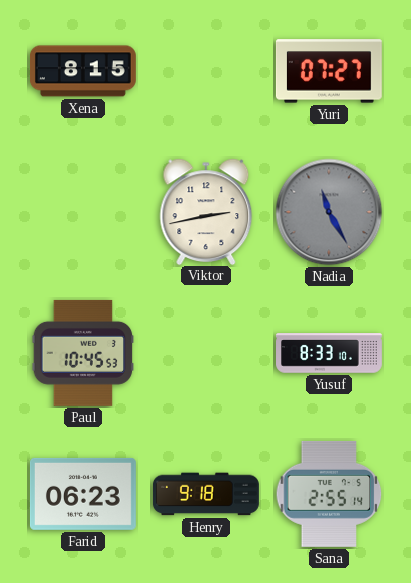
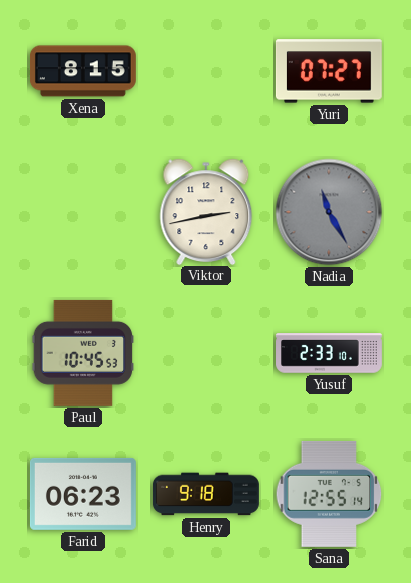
Yusuf: 8:33 -> 2:33
Sana: 2:55 -> 12:55
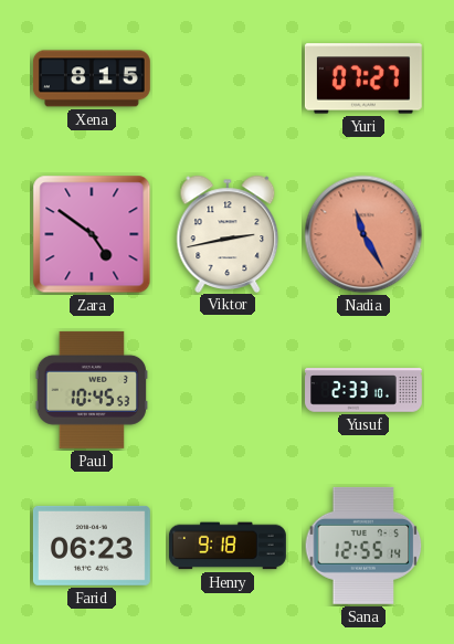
Zara: none -> 4:51
Nadia dial: grey -> salmon
